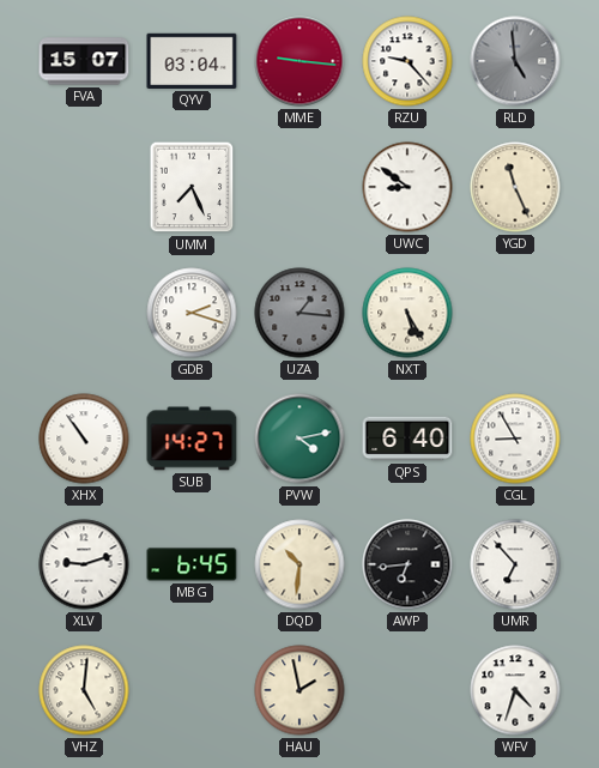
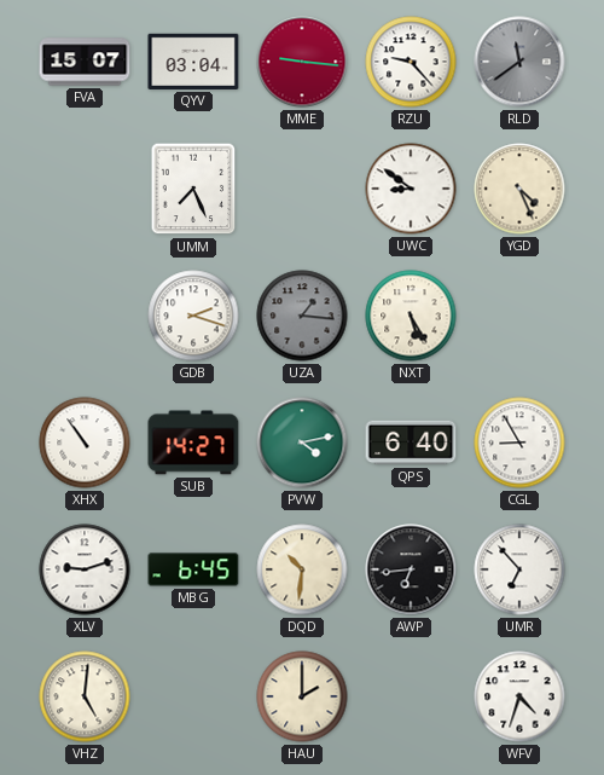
RLD: 4:59 -> 11:39
YGD: 11:26 -> 4:26
HAU: 1:58 -> 2:00
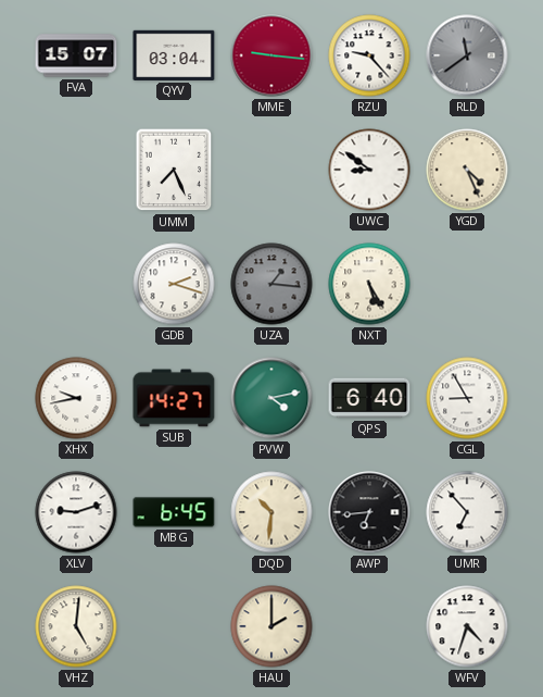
XHX: 10:54 -> 9:43
